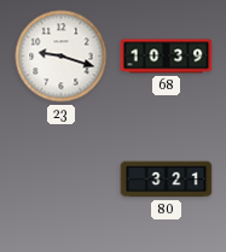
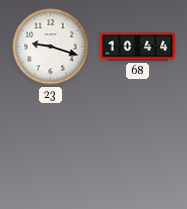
68: 10:39 -> 10:44
80: 3:21 -> none
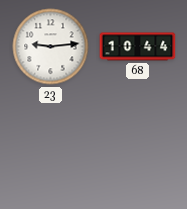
23: 9:18 -> 9:14
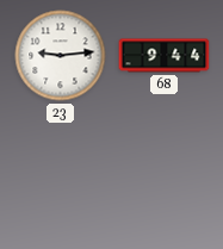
68: 10:44 -> 9:44
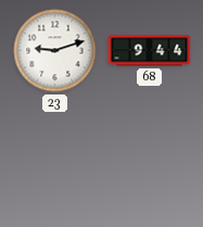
23: 9:14 -> 9:12
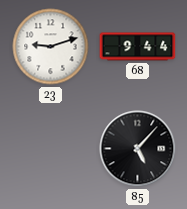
85: none -> 5:07
